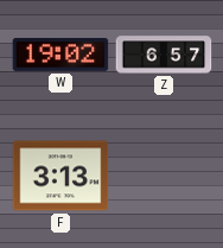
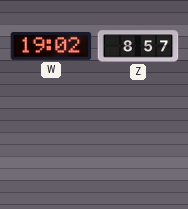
Z: 6:57 -> 8:57
F: 3:13 -> none
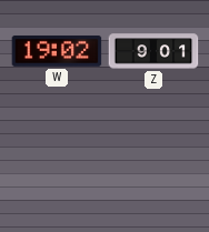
Z: 8:57 -> 9:01
